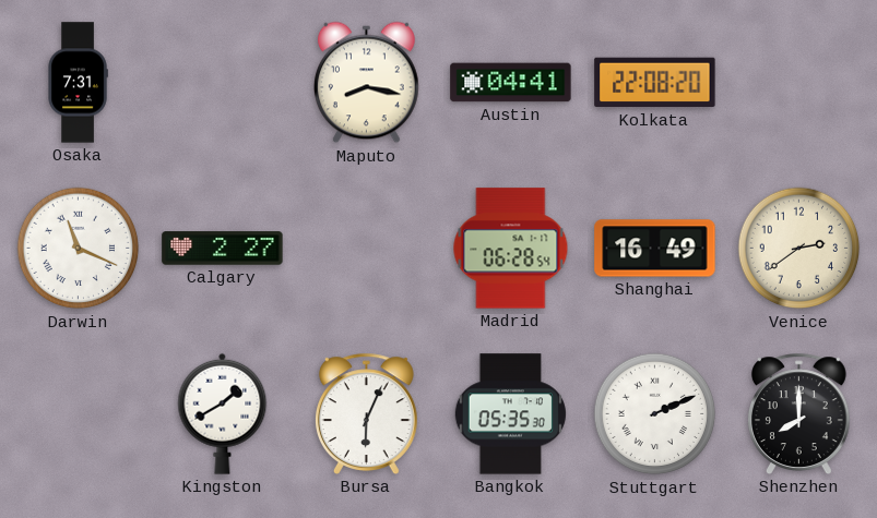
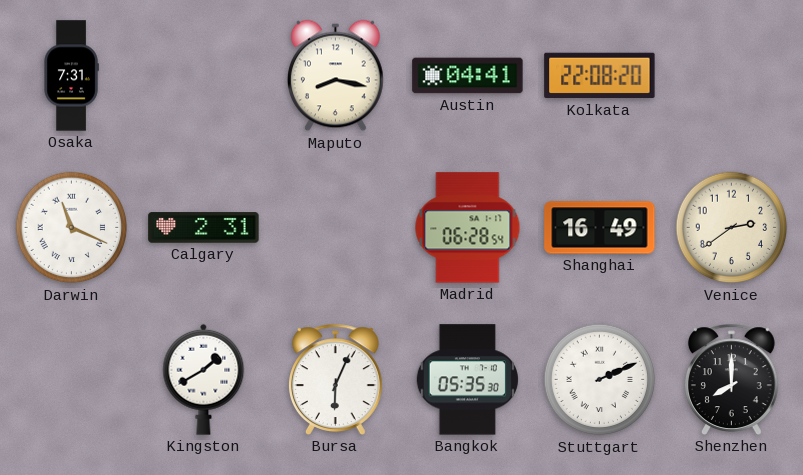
Calgary: 2:27 -> 2:31
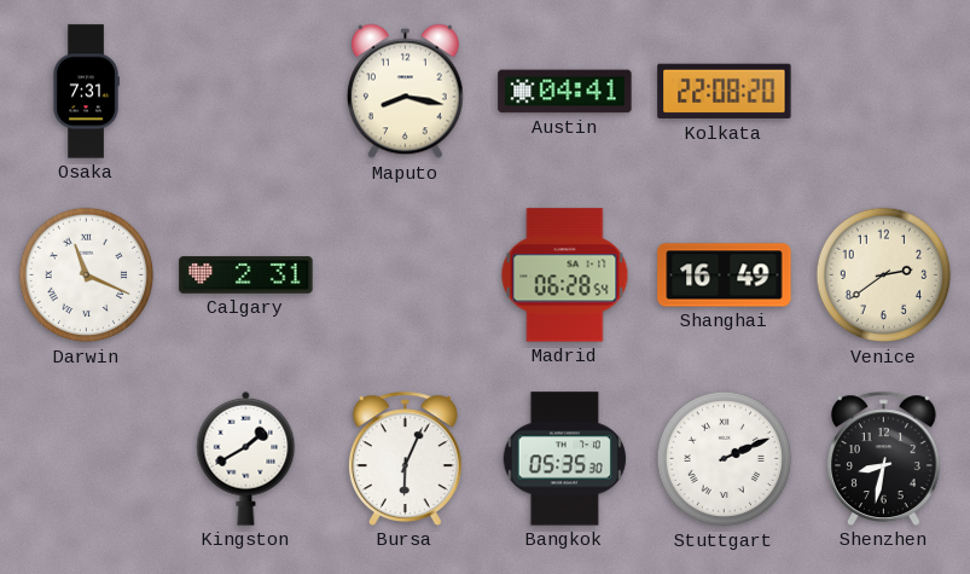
Shenzhen: 8:00 -> 8:32
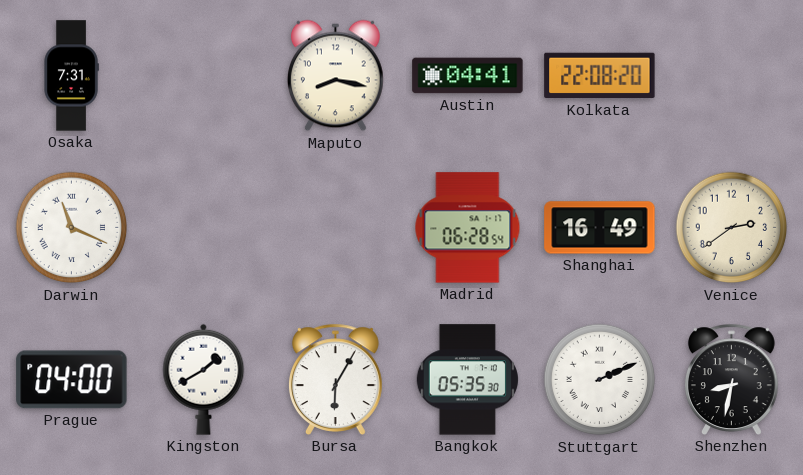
Calgary: 2:31 -> none
Prague: none -> 04:00
Bursa: 6:04 -> 6:05
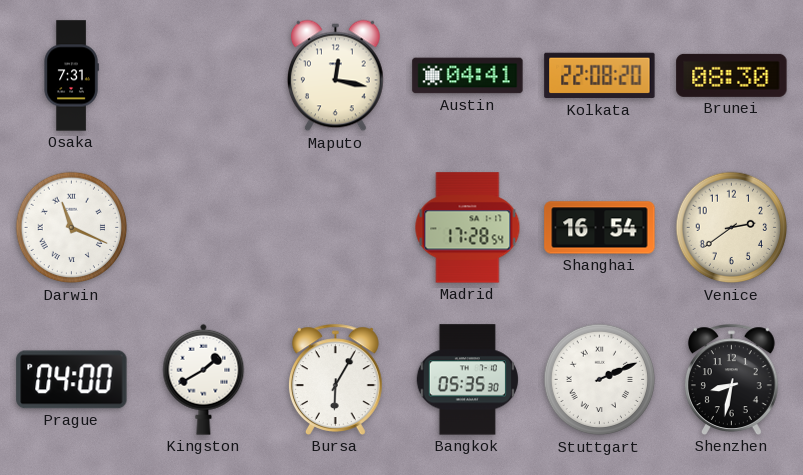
Maputo: 8:17 -> 12:17
Brunei: none -> 08:30
Madrid: 06:28 -> 17:28
Shanghai: 16:49 -> 16:54
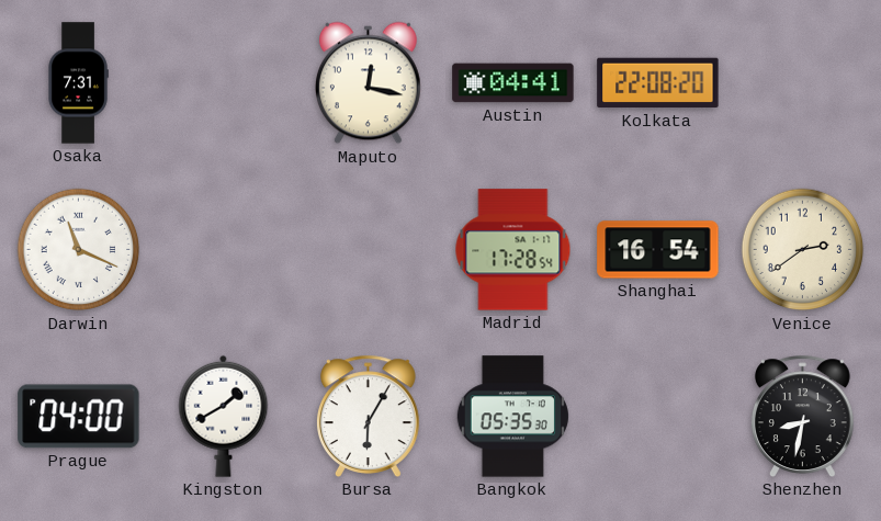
Brunei: 08:30 -> none
Stuttgart: 2:11 -> none
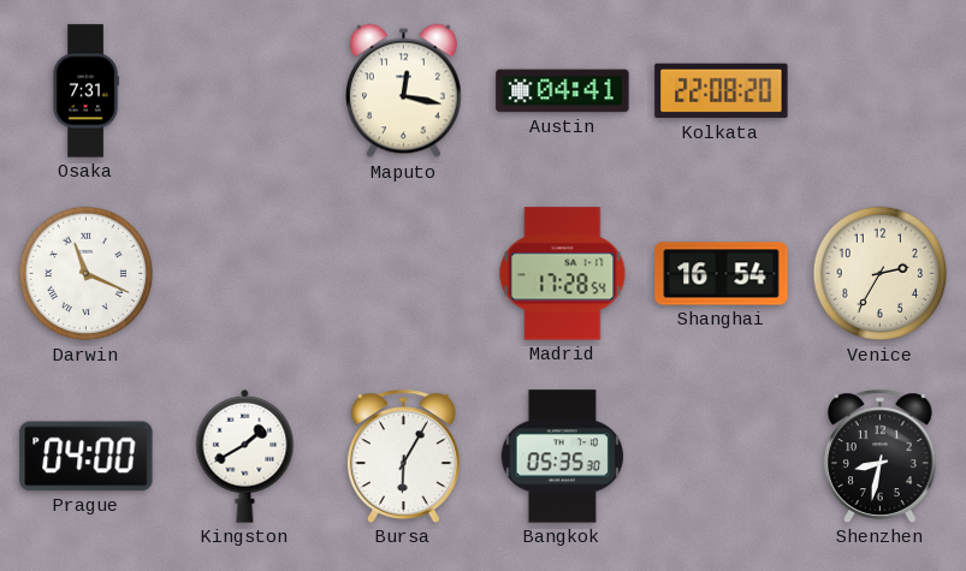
Venice: 2:39 -> 2:35
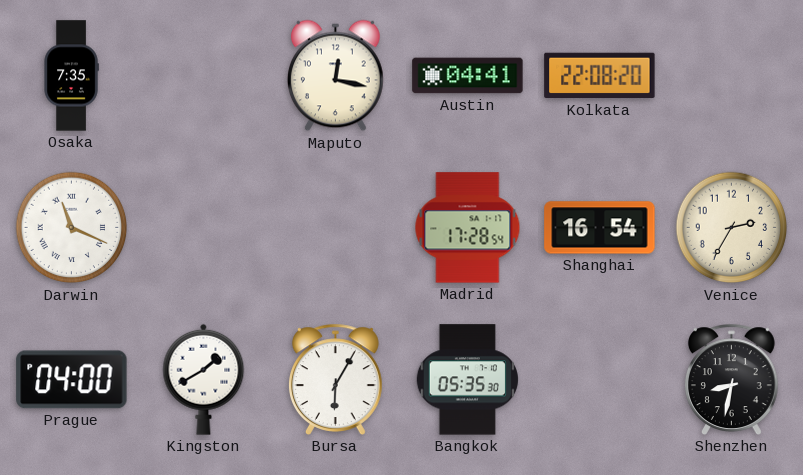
Osaka: 7:31 -> 7:35
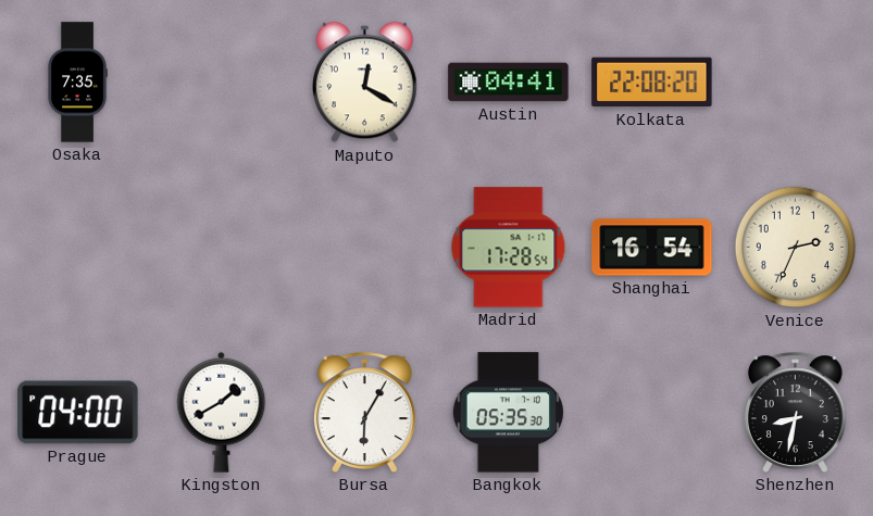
Maputo: 12:17 -> 12:20
Darwin: 11:19 -> none
Venice: 2:35 -> 2:34
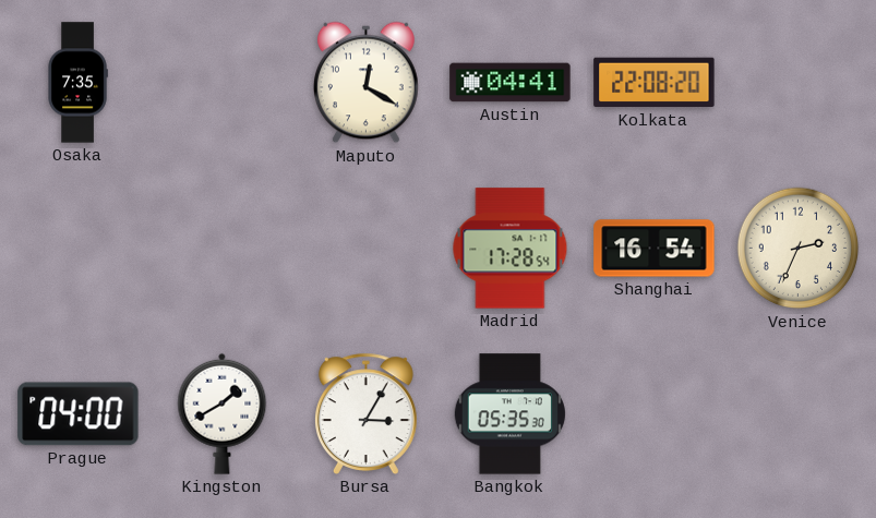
Bursa: 6:05 -> 3:05
Shenzhen: 8:32 -> none
